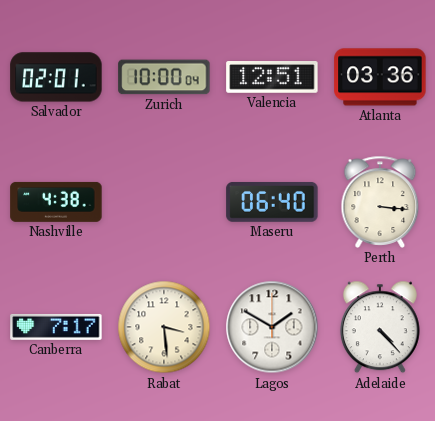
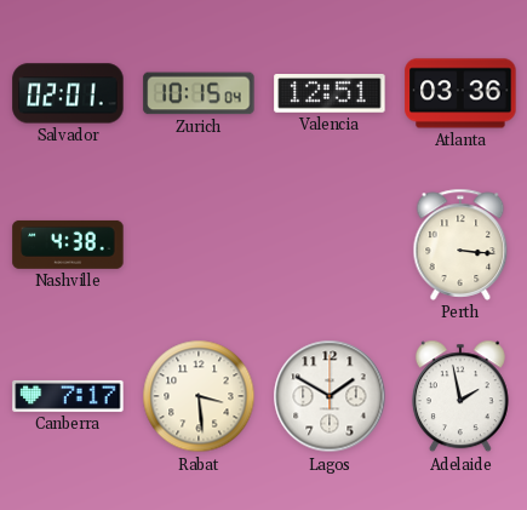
Zurich: 10:00 -> 10:15
Maseru: 06:40 -> none
Adelaide: 4:23 -> 1:58
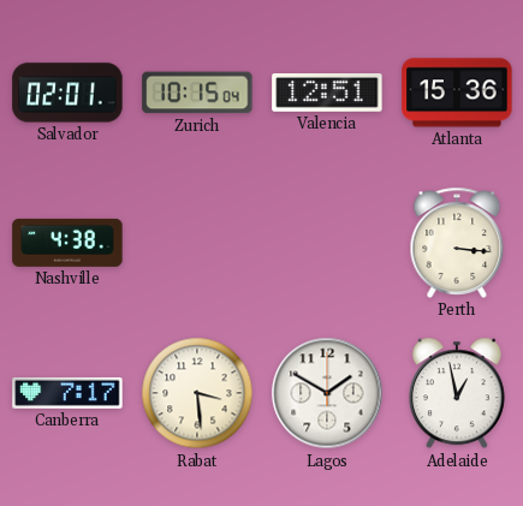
Atlanta: 03:36 -> 15:36
Adelaide: 1:58 -> 12:58
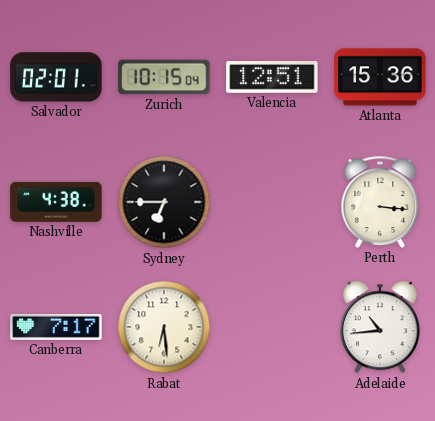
Sydney: none -> 6:45
Rabat: 3:29 -> 6:29
Lagos: 1:50 -> none
Adelaide: 12:58 -> 10:44
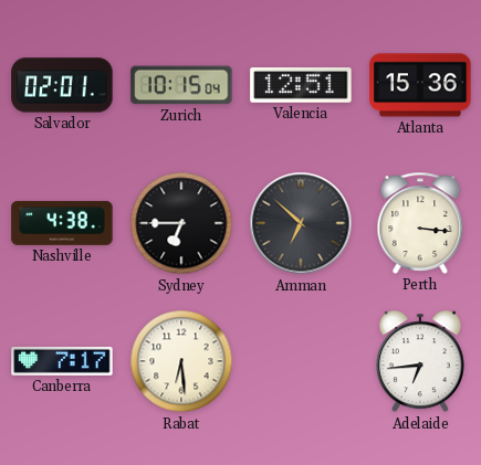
Amman: none -> 6:52
Adelaide: 10:44 -> 6:44
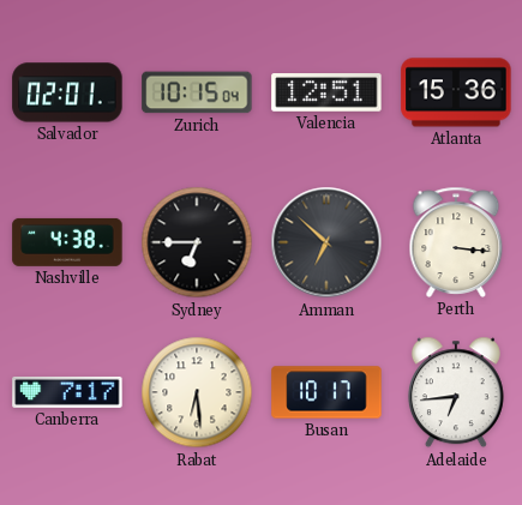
Busan: none -> 10:17
